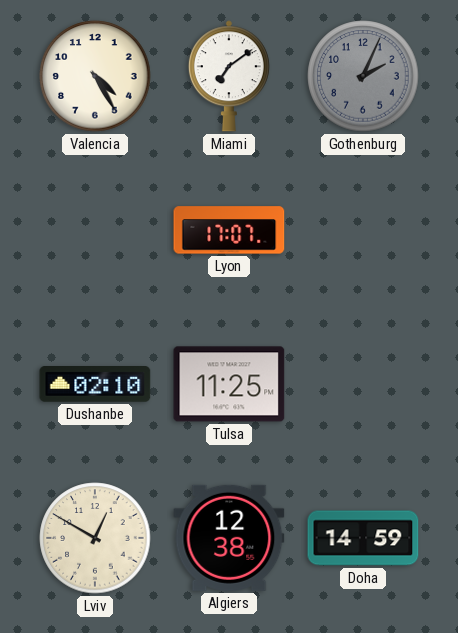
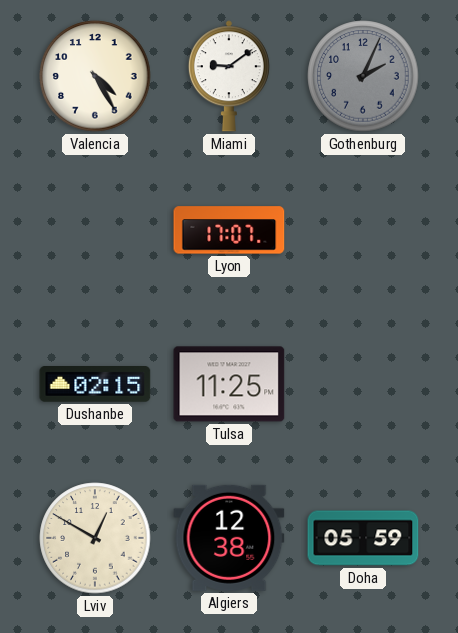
Miami: 7:09 -> 9:09
Dushanbe: 02:10 -> 02:15
Doha: 14:59 -> 05:59
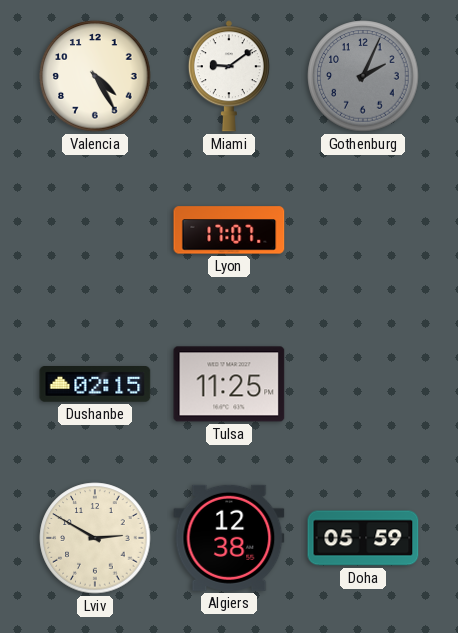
Lviv: 12:50 -> 2:50
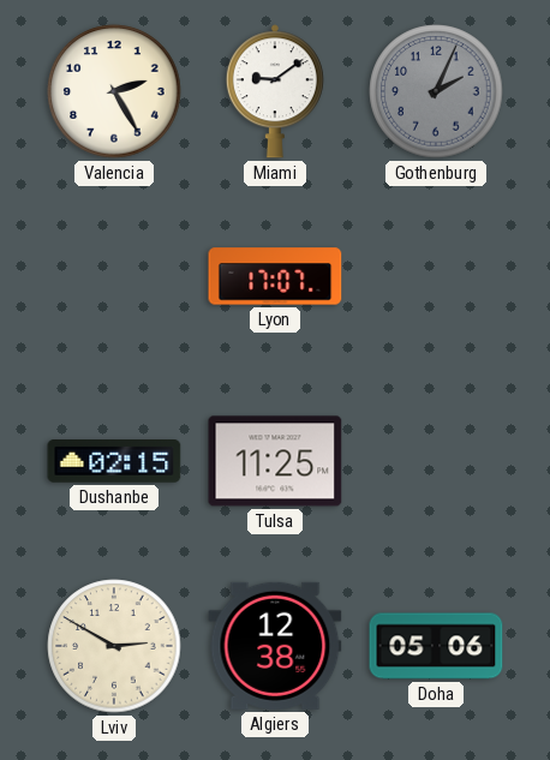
Valencia: 4:25 -> 2:25
Doha: 05:59 -> 05:06
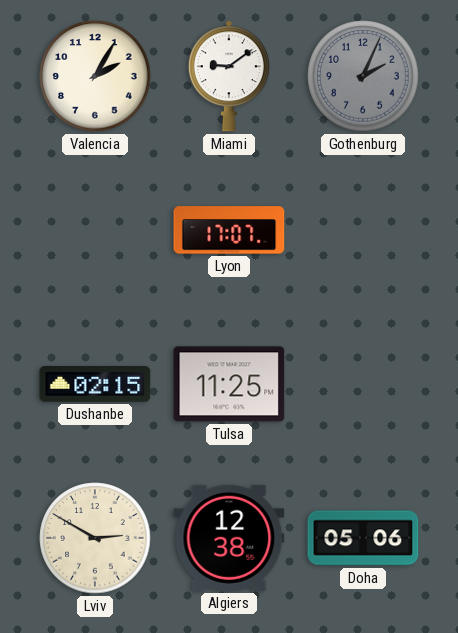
Valencia: 2:25 -> 2:05
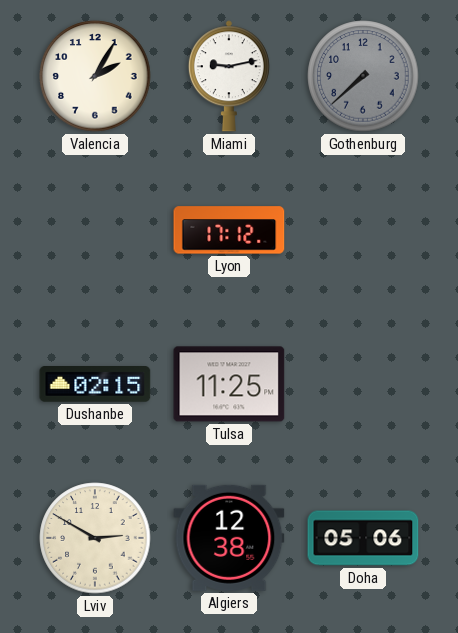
Miami: 9:09 -> 9:13
Gothenburg: 2:04 -> 7:38
Lyon: 17:07 -> 17:12
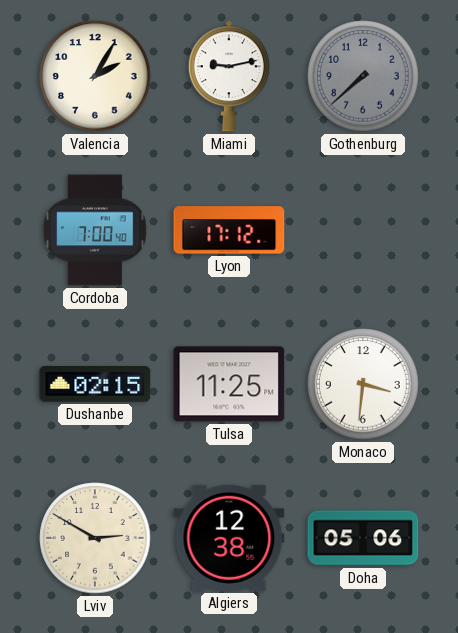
Cordoba: none -> 7:00
Monaco: none -> 3:31
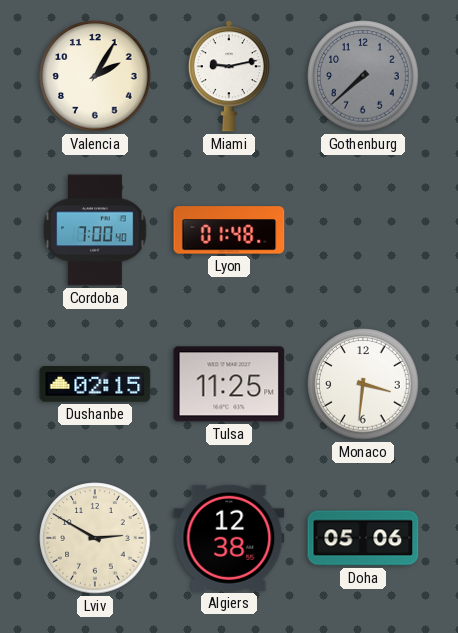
Lyon: 17:12 -> 01:48
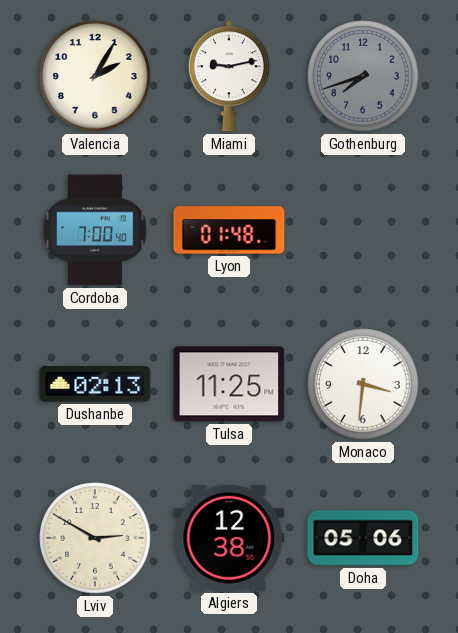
Gothenburg: 7:38 -> 7:42
Dushanbe: 02:15 -> 02:13
